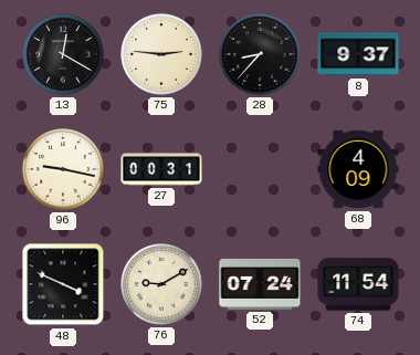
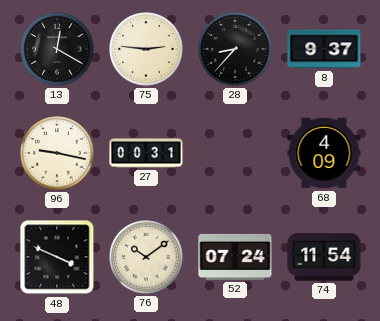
76: 9:10 -> 10:09
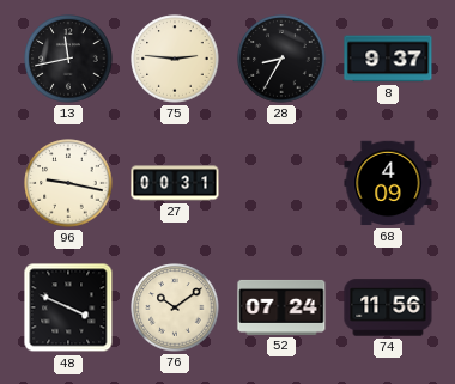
13: 12:20 -> 11:43
28: 8:37 -> 8:35
74: 11:54 -> 11:56
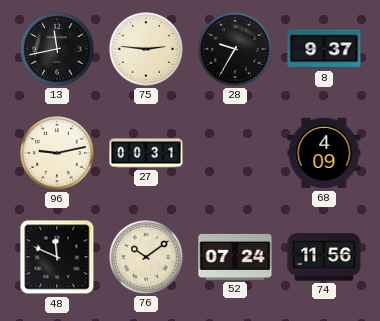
28: 8:35 -> 9:35
96: 9:17 -> 9:13
48: 3:49 -> 11:49
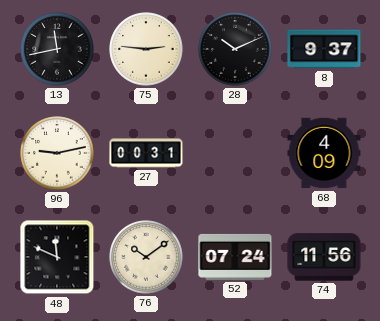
28: 9:35 -> 10:11
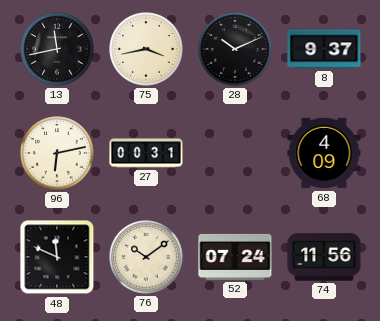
75: 2:46 -> 3:43
96: 9:13 -> 6:13
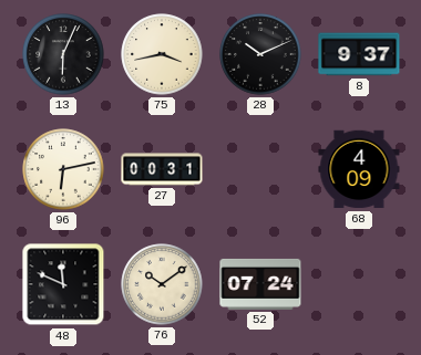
13: 11:43 -> 6:04
74: 11:56 -> none
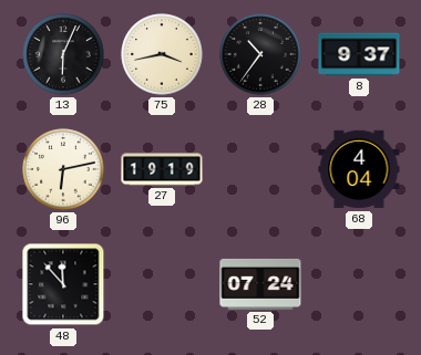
28: 10:11 -> 10:36
27: 00:31 -> 19:19
68: 4:09 -> 4:04
48: 11:49 -> 11:53
76: 10:09 -> none
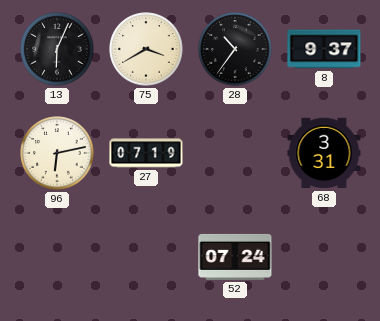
75: 3:43 -> 3:40
27: 19:19 -> 07:19
68: 4:04 -> 3:31
48: 11:53 -> none
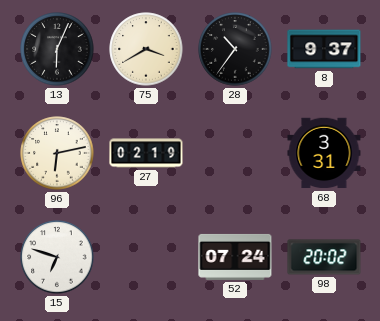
27: 07:19 -> 02:19
15: none -> 6:48
98: none -> 20:02
